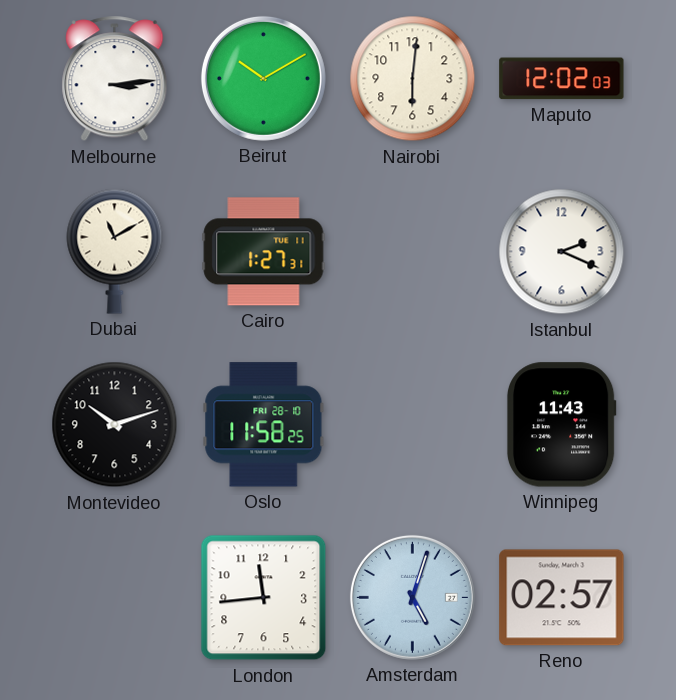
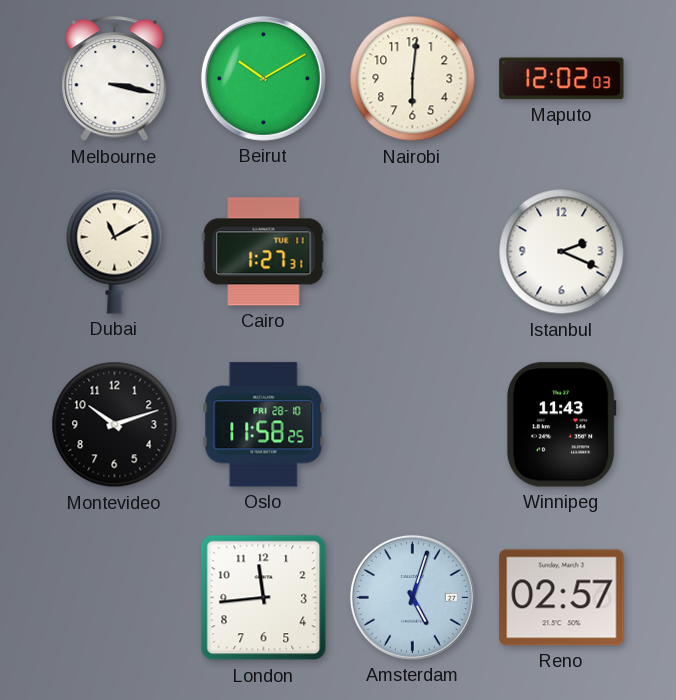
Melbourne: 3:14 -> 3:17
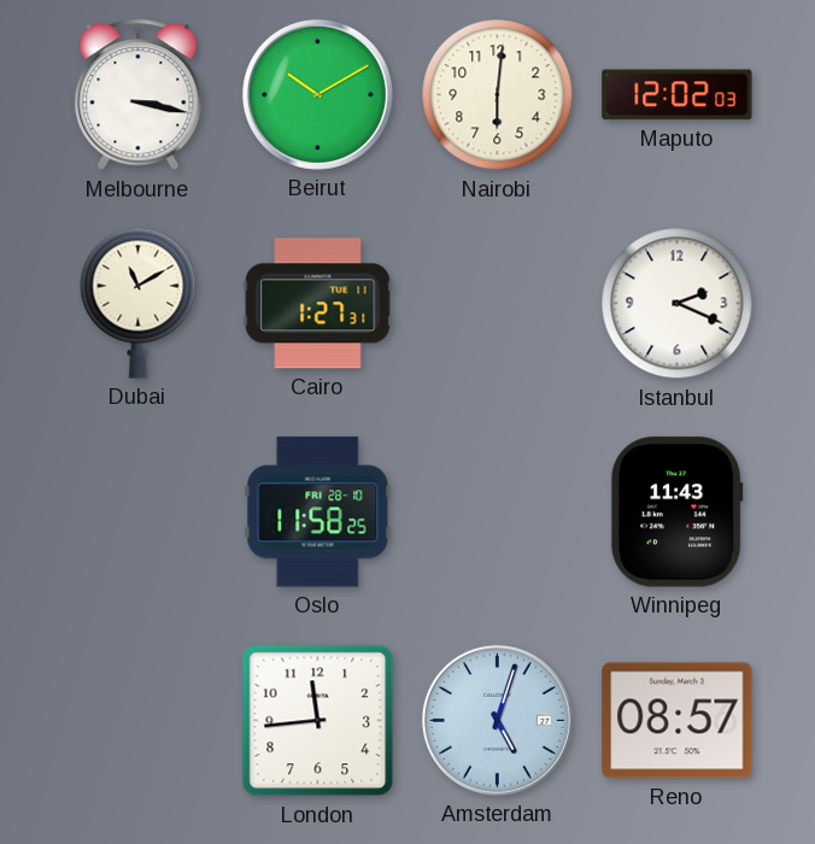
Montevideo: 10:12 -> none
Reno: 02:57 -> 08:57
